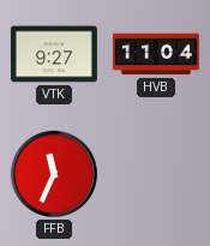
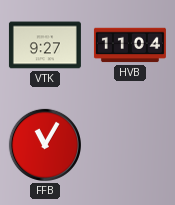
FFB: 11:34 -> 11:05
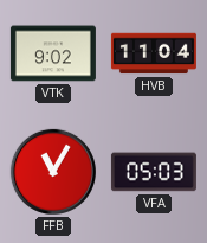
VTK: 9:27 -> 9:02
VFA: none -> 05:03
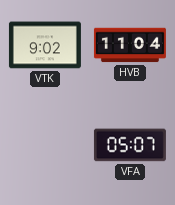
FFB: 11:05 -> none
VFA: 05:03 -> 05:07
